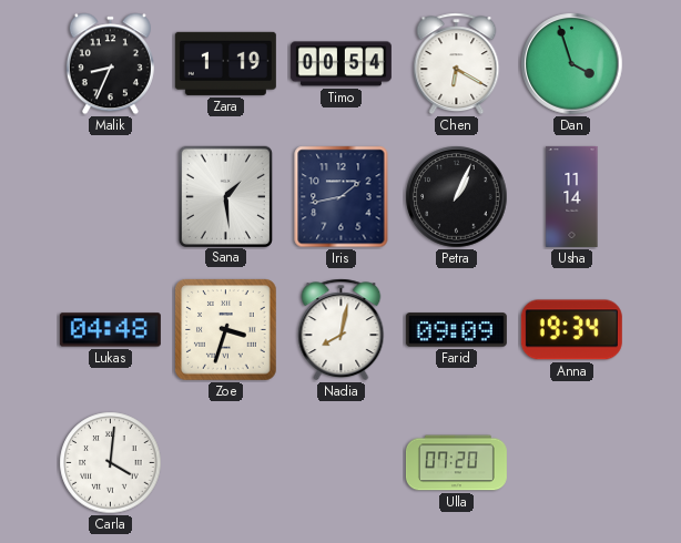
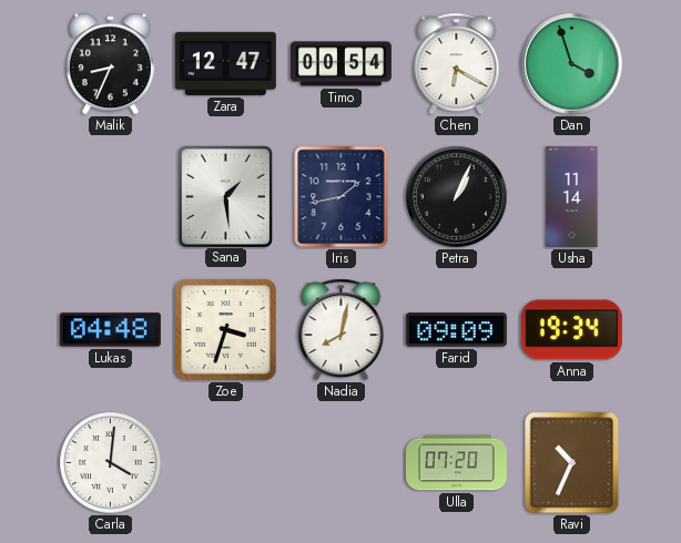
Zara: 1:19 -> 12:47
Ravi: none -> 10:34
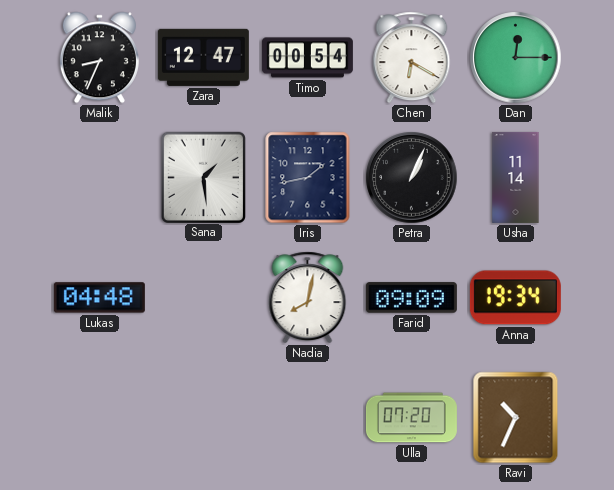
Dan: 3:57 -> 12:15
Zoe: 3:33 -> none
Carla: 4:01 -> none
